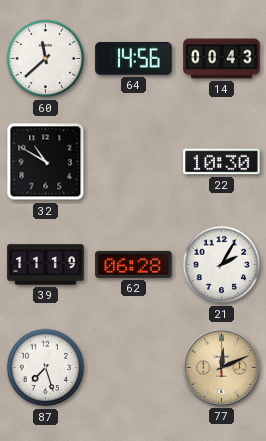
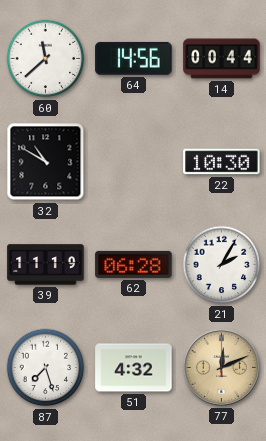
14: 00:43 -> 00:44
51: none -> 4:32
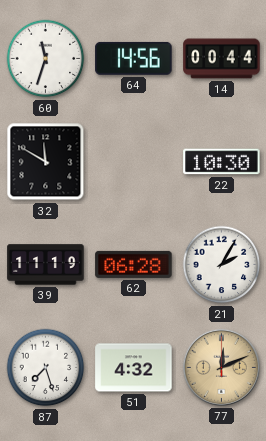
60: 11:38 -> 11:33
32: 10:50 -> 11:50
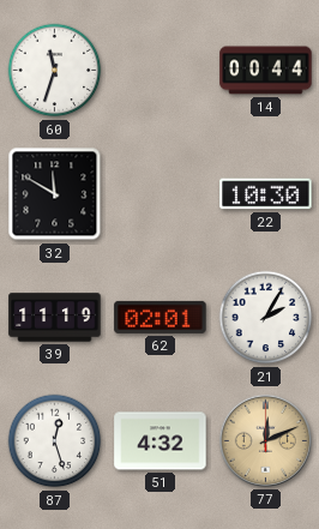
64: 14:56 -> none
62: 06:28 -> 02:01
87: 7:27 -> 12:27
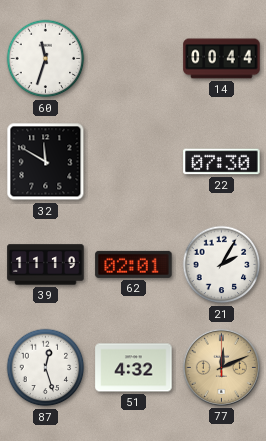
22: 10:30 -> 07:30
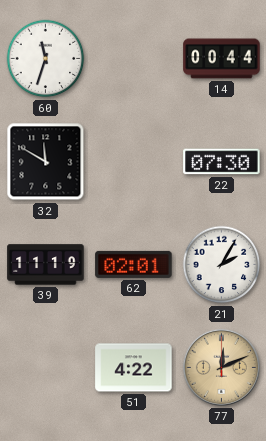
87: 12:27 -> none
51: 4:32 -> 4:22
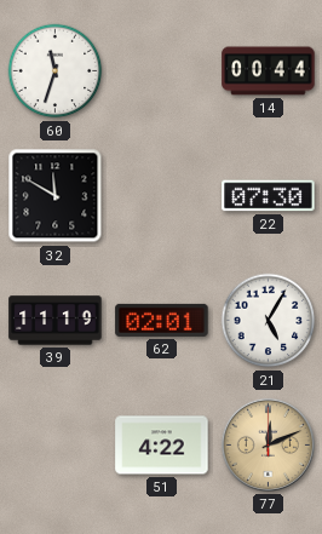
21: 2:05 -> 5:05
